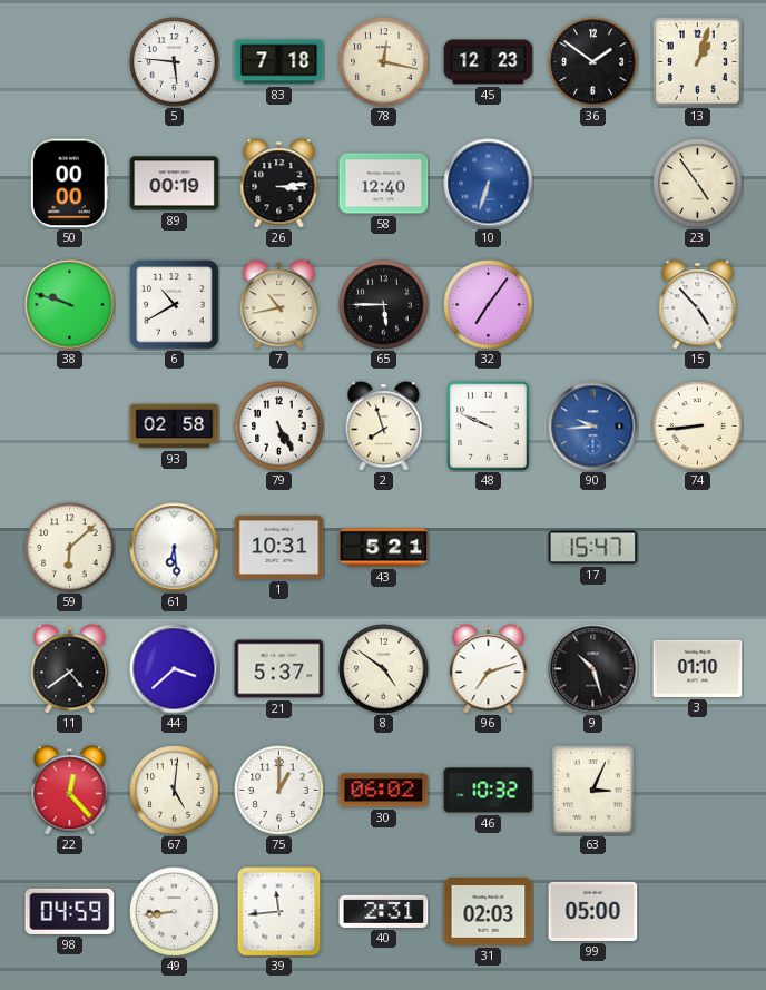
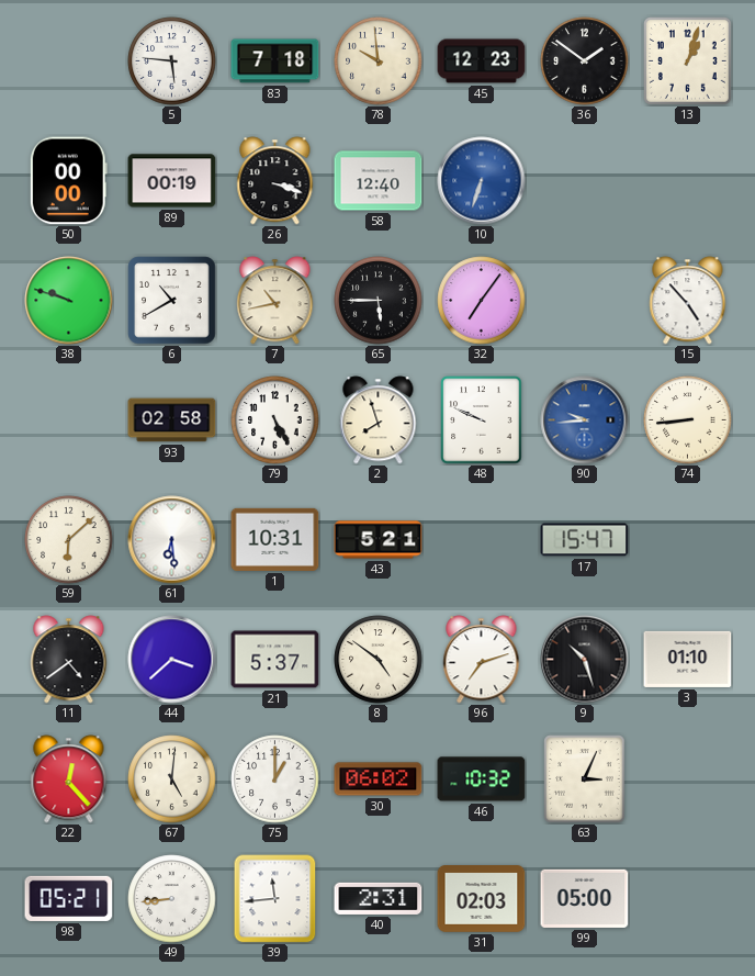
78: 12:17 -> 9:59
26: 3:14 -> 3:18
23: 4:54 -> none
98: 04:59 -> 05:21
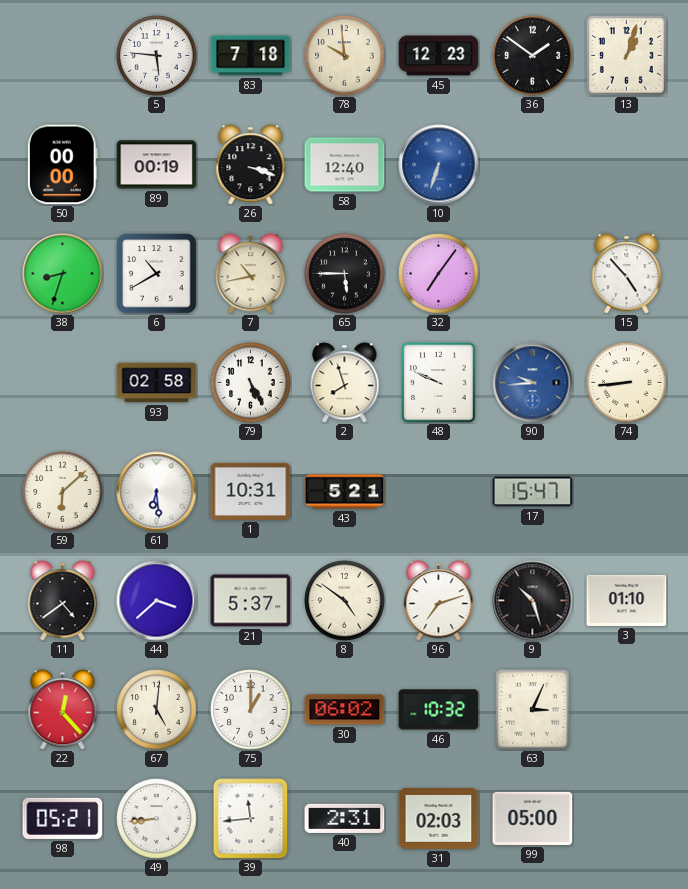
38: 9:48 -> 8:33
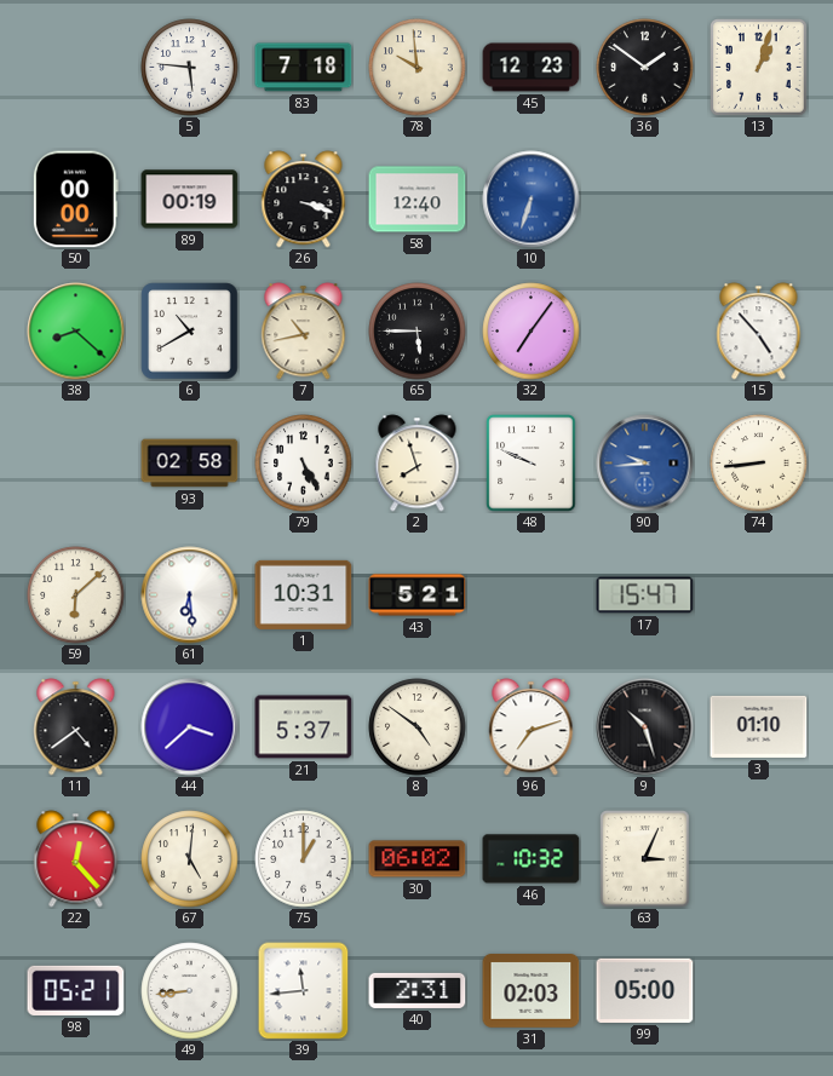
38: 8:33 -> 8:22
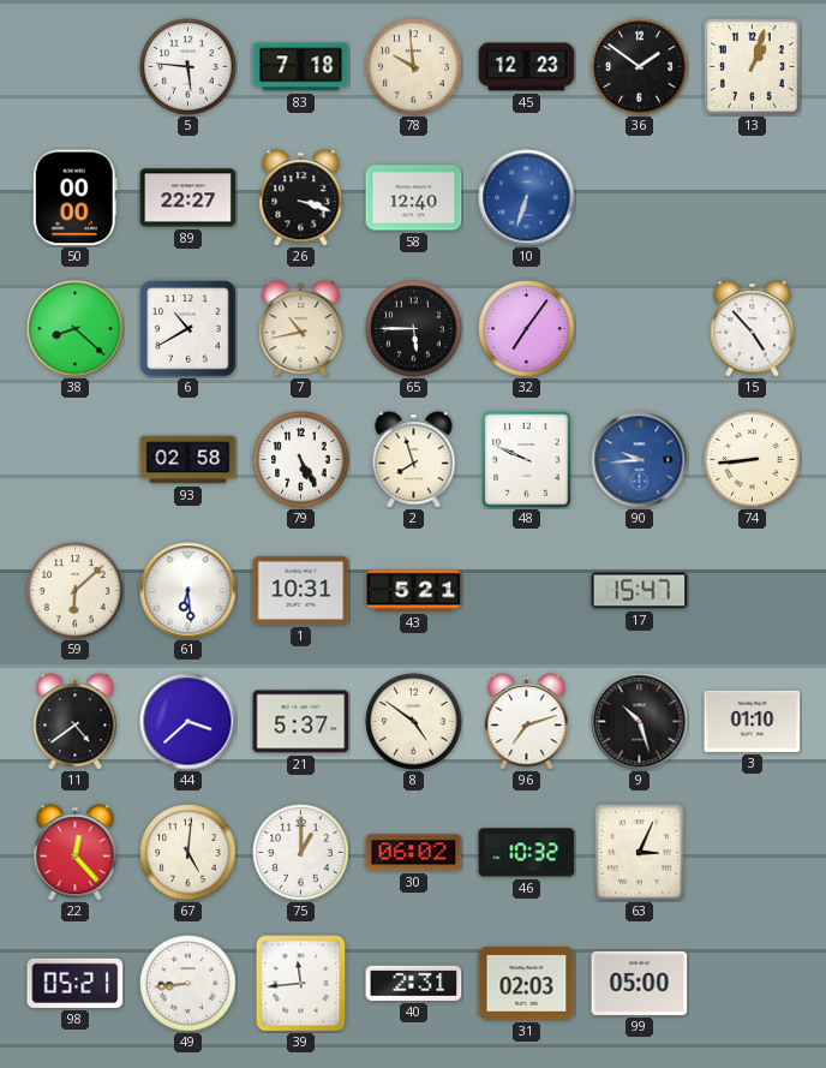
89: 00:19 -> 22:27
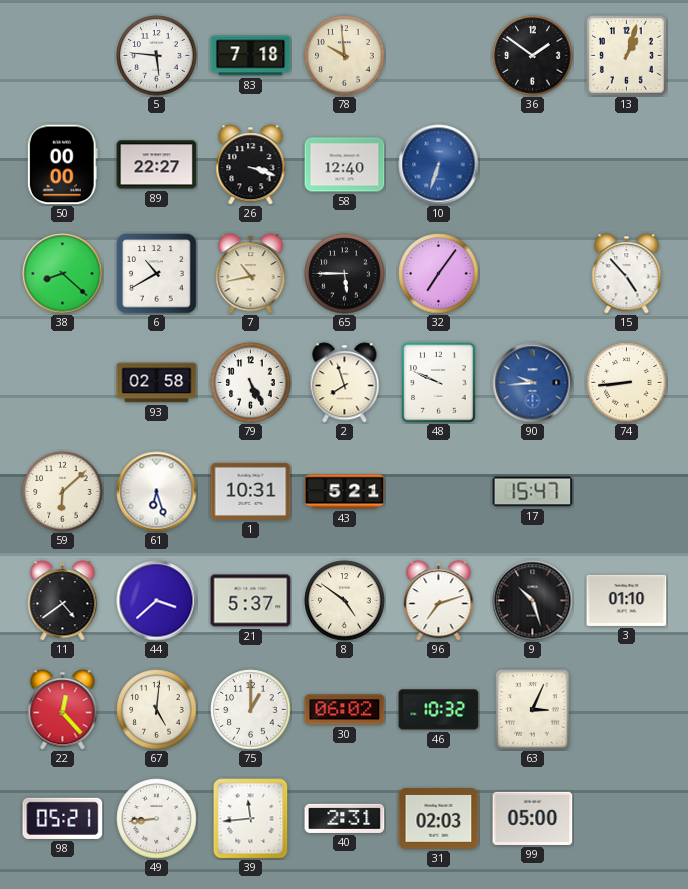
45: 12:23 -> none
61: 6:29 -> 6:27
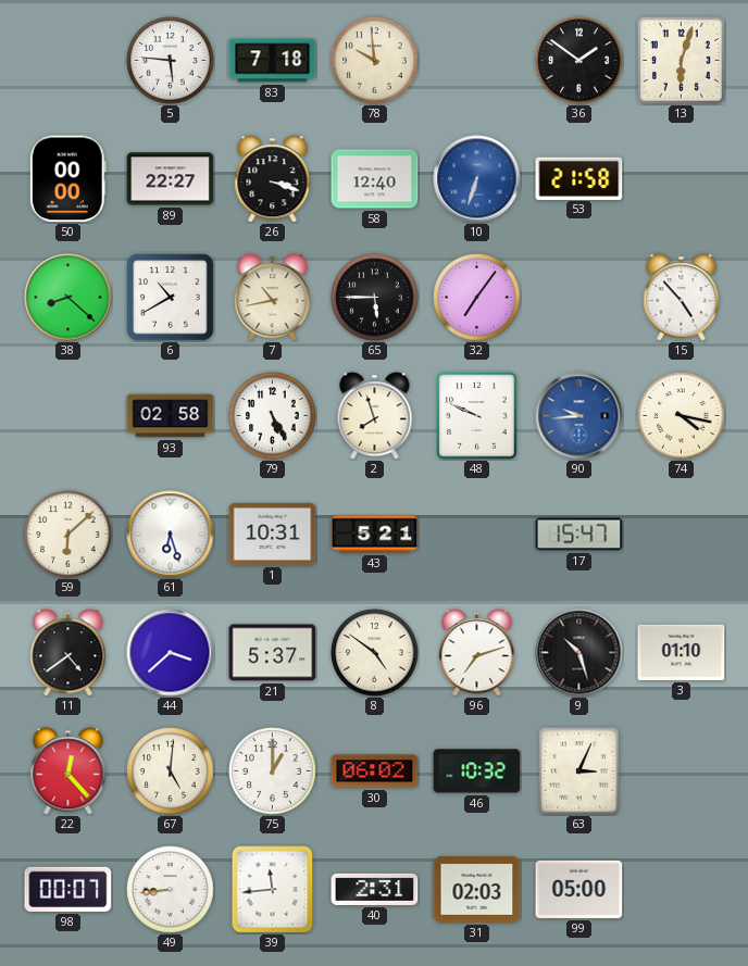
13: 1:03 -> 6:03
53: none -> 21:58
74: 8:44 -> 4:17
98: 05:21 -> 00:07
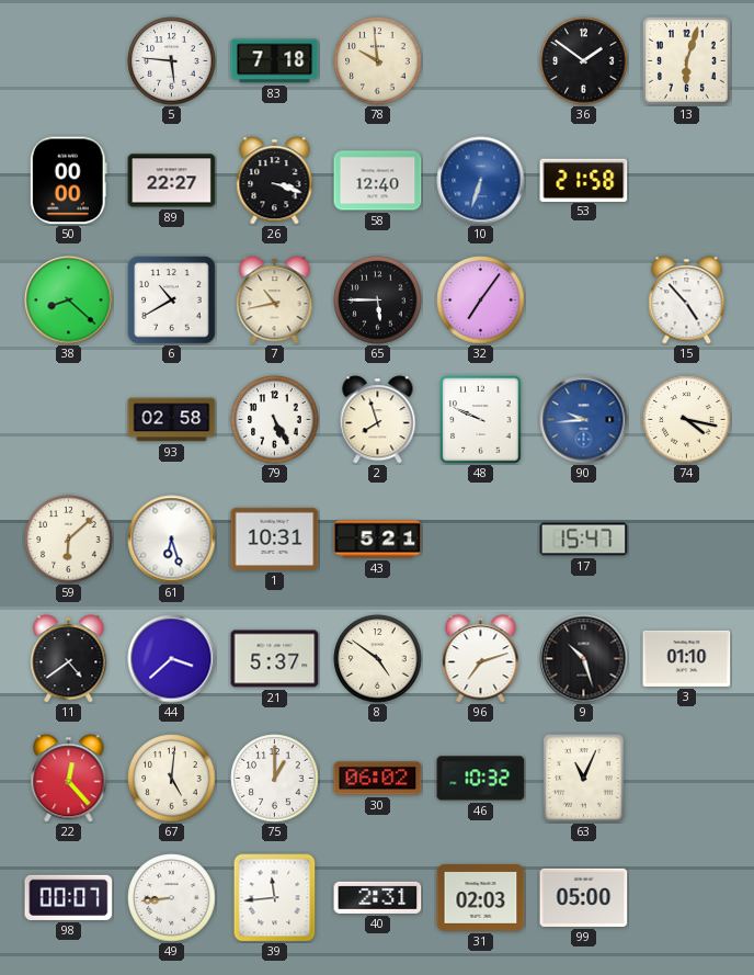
63: 3:04 -> 11:04
